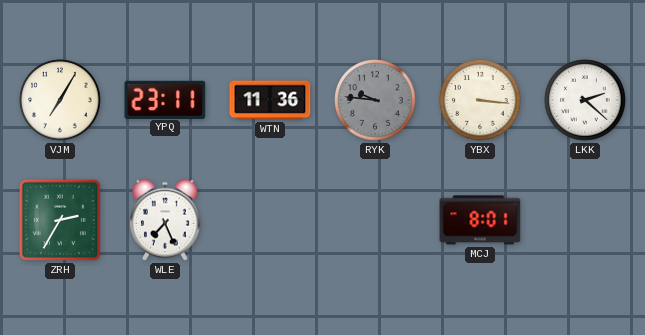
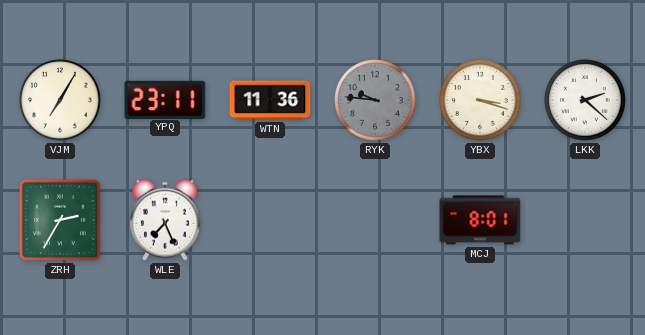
YBX: 3:16 -> 3:18
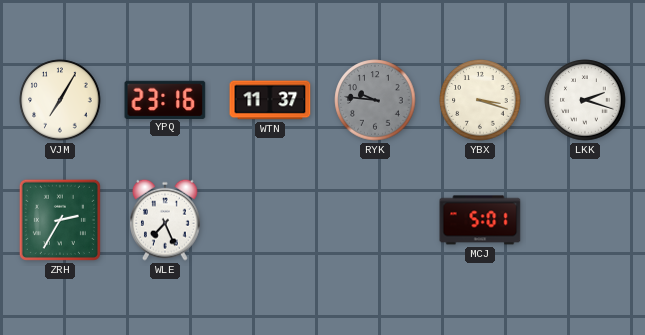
YPQ: 23:11 -> 23:16
WTN: 11:36 -> 11:37
LKK: 2:22 -> 2:18
MCJ: 8:01 -> 5:01
